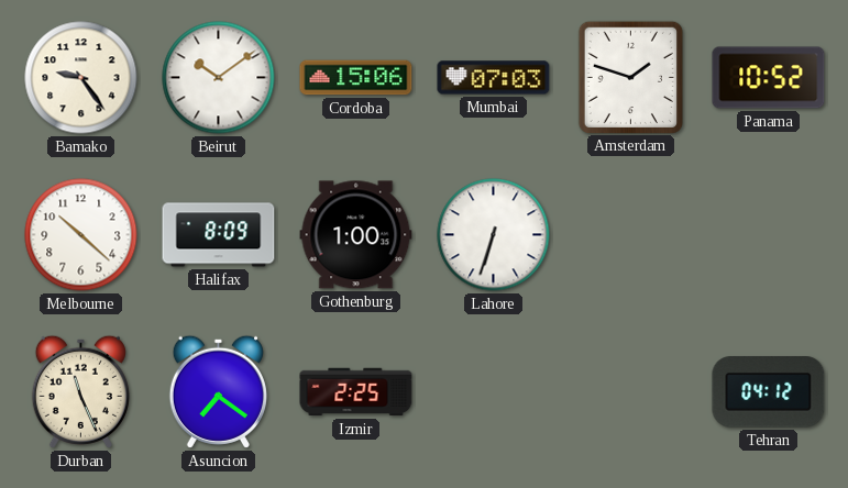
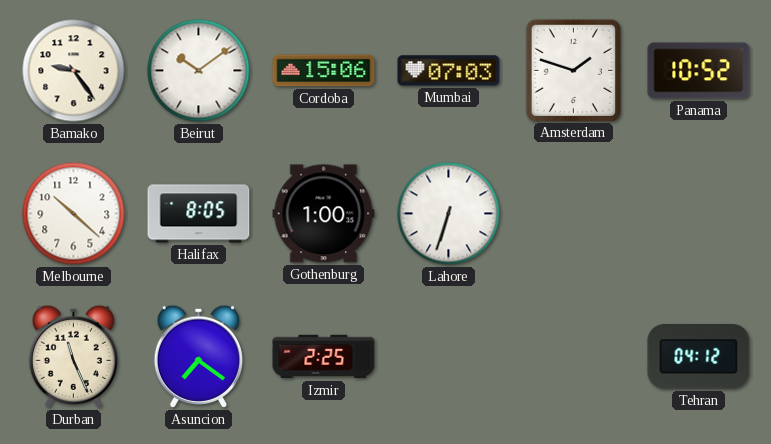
Halifax: 8:09 -> 8:05
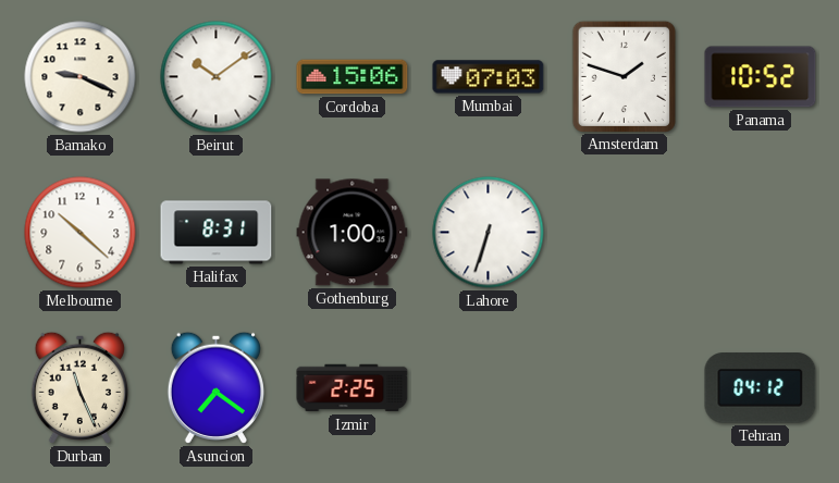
Bamako: 9:24 -> 9:19
Halifax: 8:05 -> 8:31
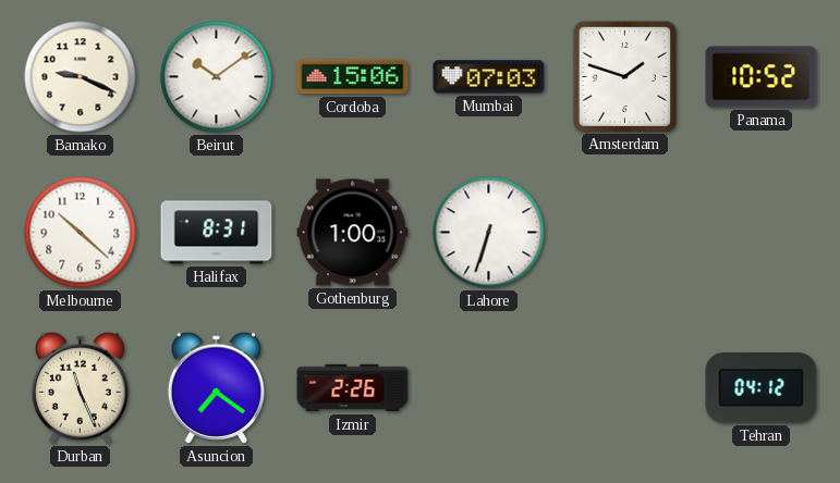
Izmir: 2:25 -> 2:26
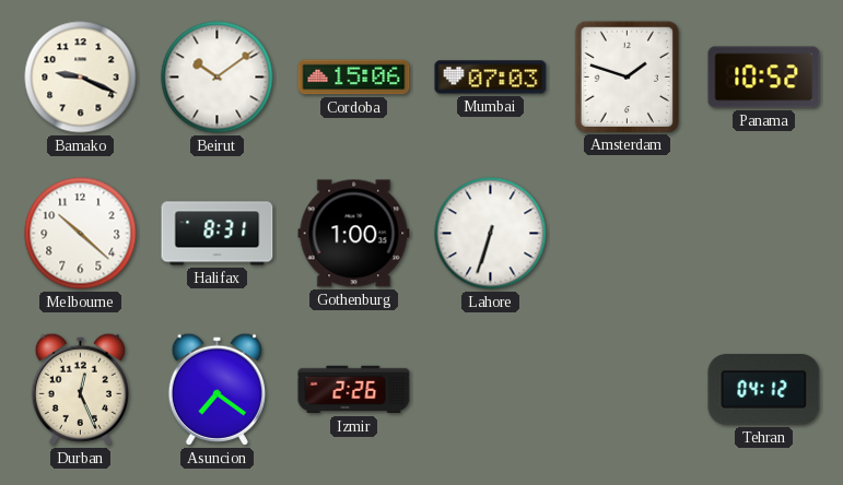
Durban: 11:26 -> 12:26
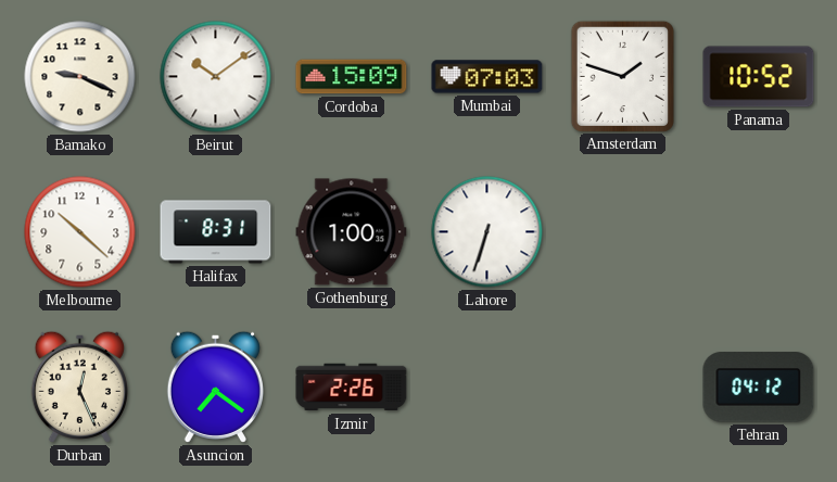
Cordoba: 15:06 -> 15:09
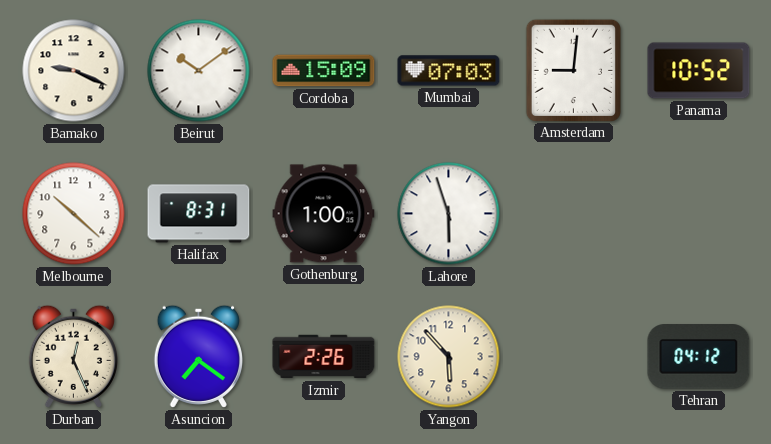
Amsterdam: 1:48 -> 9:01
Lahore: 6:33 -> 5:57
Yangon: none -> 5:53
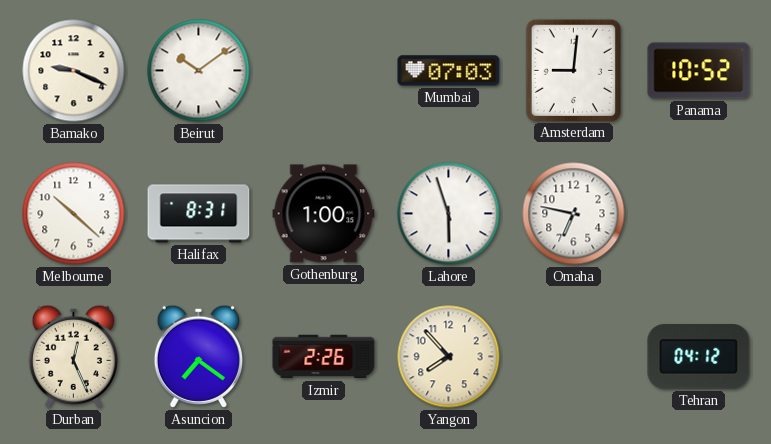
Cordoba: 15:09 -> none
Omaha: none -> 6:47
Yangon: 5:53 -> 7:53
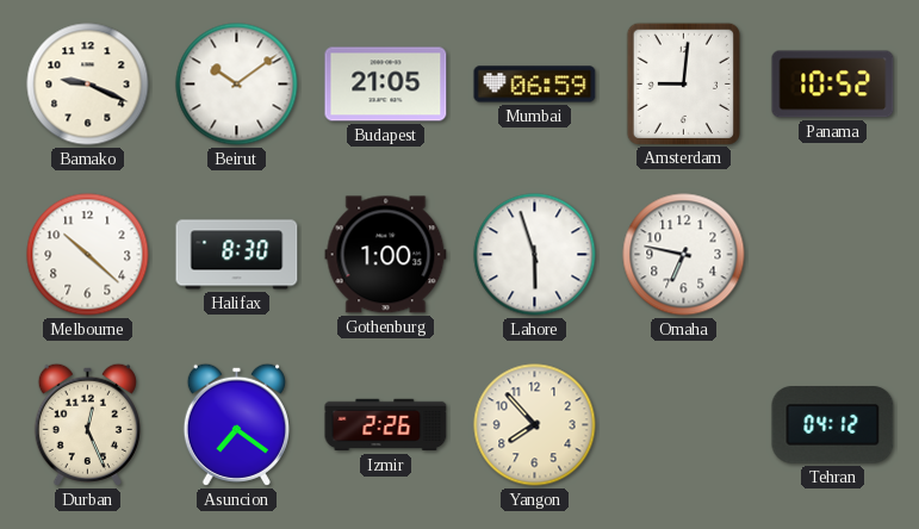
Budapest: none -> 21:05
Mumbai: 07:03 -> 06:59
Halifax: 8:31 -> 8:30
